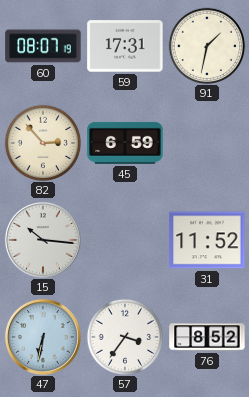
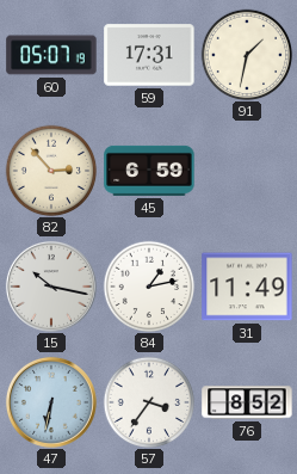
60: 08:07 -> 05:07
15: 10:16 -> 10:17
84: none -> 1:13
31: 11:52 -> 11:49
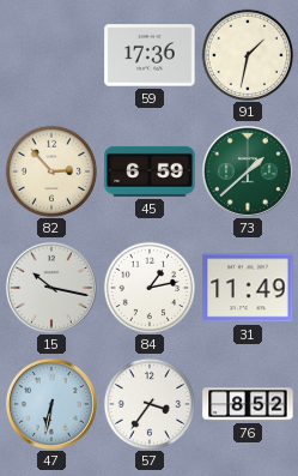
60: 05:07 -> none
59: 17:31 -> 17:36
73: none -> 1:38
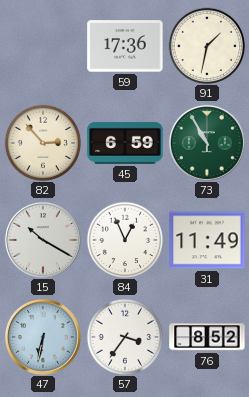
73: 1:38 -> 10:55
15: 10:17 -> 10:20
84: 1:13 -> 12:56
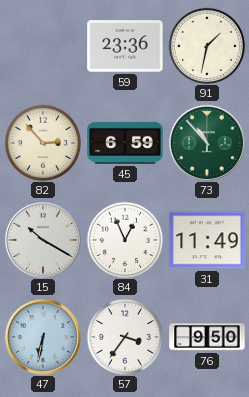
59: 17:36 -> 23:36
73: 10:55 -> 10:53
76: 8:52 -> 9:50
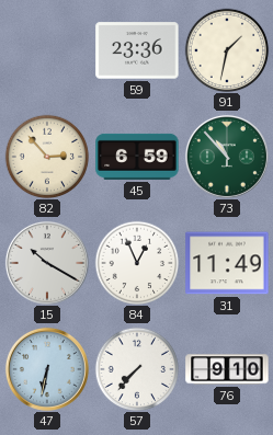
57: 3:36 -> 7:37
76: 9:50 -> 9:10
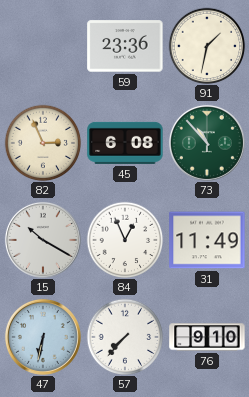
82: 2:53 -> 2:56
45: 6:59 -> 6:08
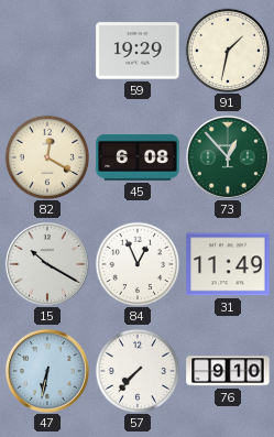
59: 23:36 -> 19:29
82: 2:56 -> 12:20
73: 10:53 -> 12:53
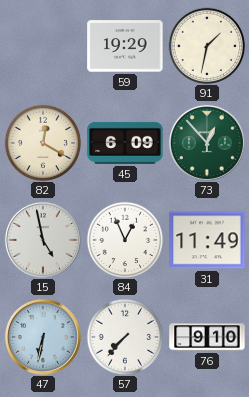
45: 6:08 -> 6:09
15: 10:20 -> 4:58
